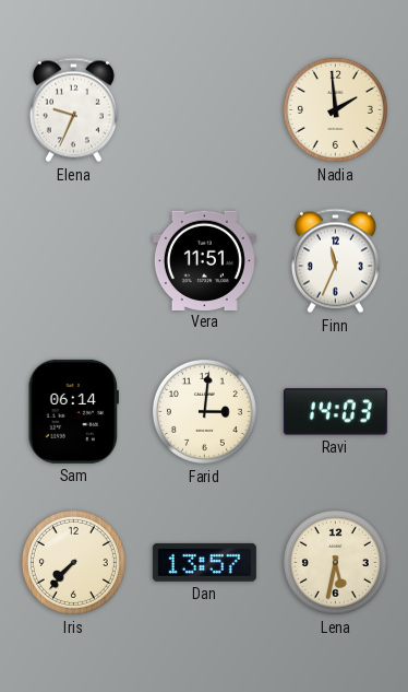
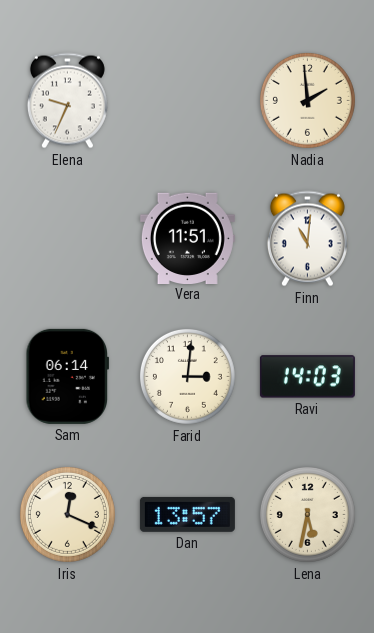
Finn: 11:34 -> 11:01
Iris: 7:37 -> 12:19
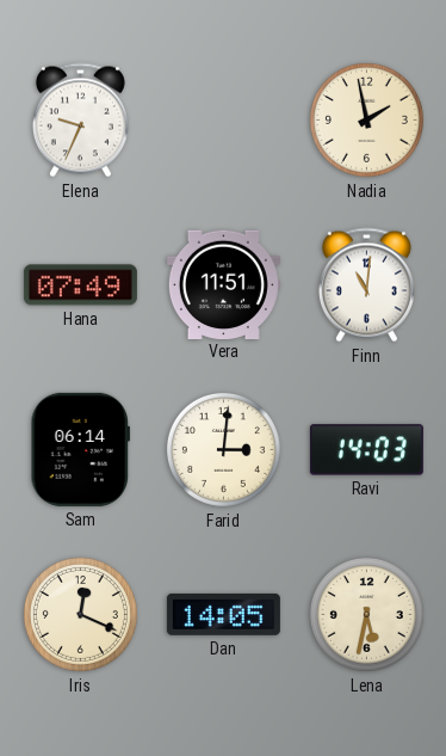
Nadia: 1:59 -> 1:58
Hana: none -> 07:49
Dan: 13:57 -> 14:05
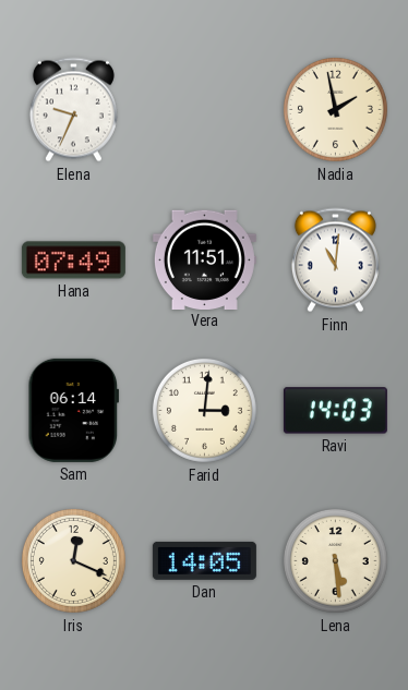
Lena: 5:32 -> 5:29
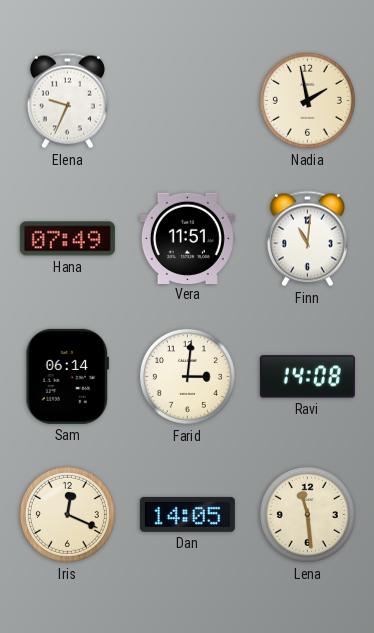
Ravi: 14:03 -> 14:08
Lena: 5:29 -> 11:29
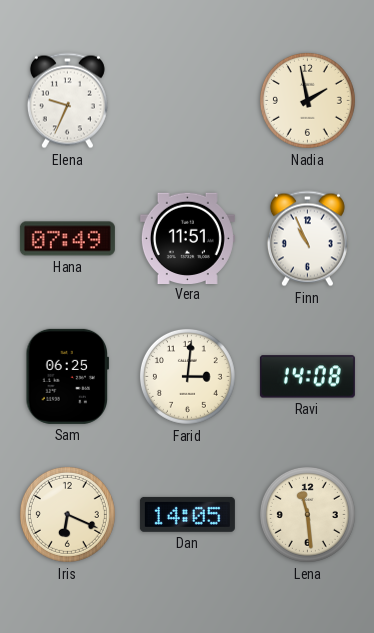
Finn: 11:01 -> 10:56
Sam: 06:14 -> 06:25
Iris: 12:19 -> 6:19
